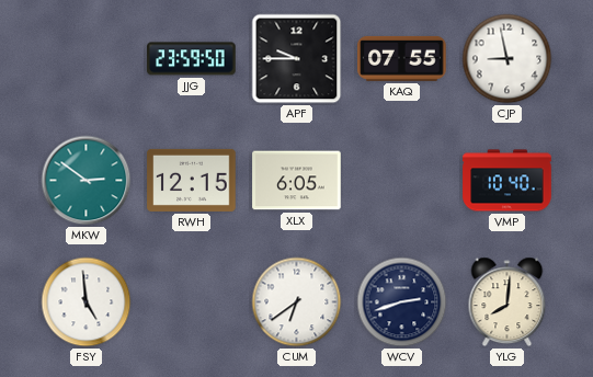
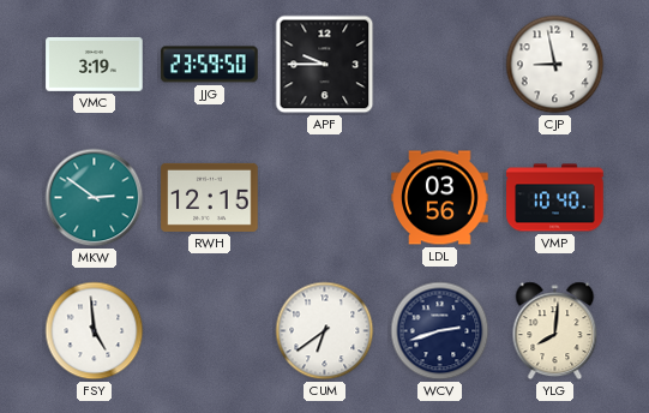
VMC: none -> 3:19
KAQ: 07:55 -> none
XLX: 6:05 -> none
LDL: none -> 03:56
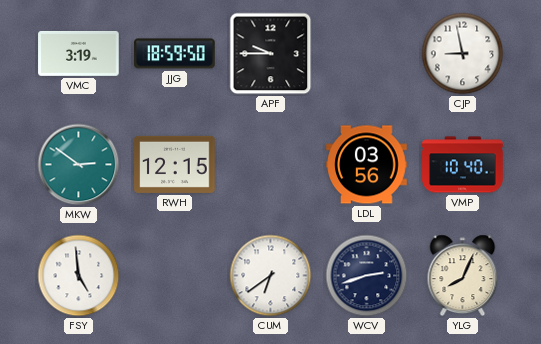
JJG: 23:59 -> 18:59
YLG: 8:01 -> 8:04
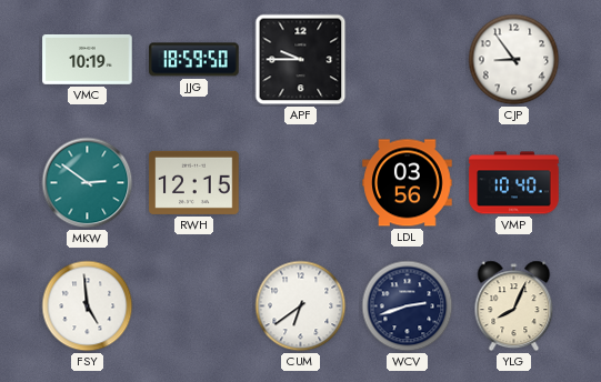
VMC: 3:19 -> 10:19
CJP: 8:58 -> 8:54
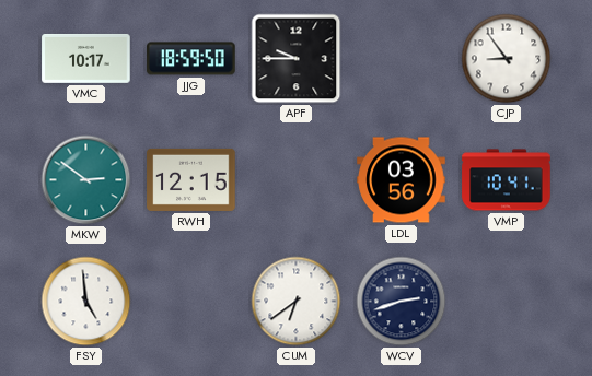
VMC: 10:19 -> 10:17
VMP: 10:40 -> 10:41
YLG: 8:04 -> none
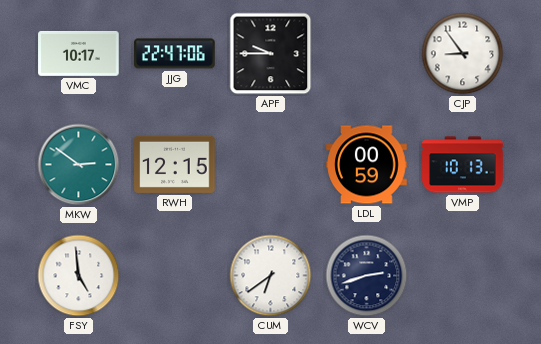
JJG: 18:59 -> 22:47
LDL: 03:56 -> 00:59
VMP: 10:41 -> 10:13
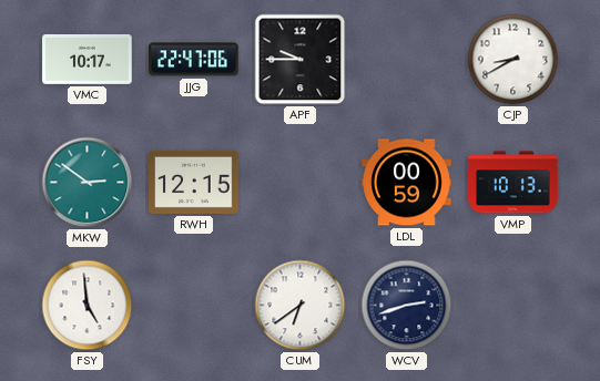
CJP: 8:54 -> 8:40
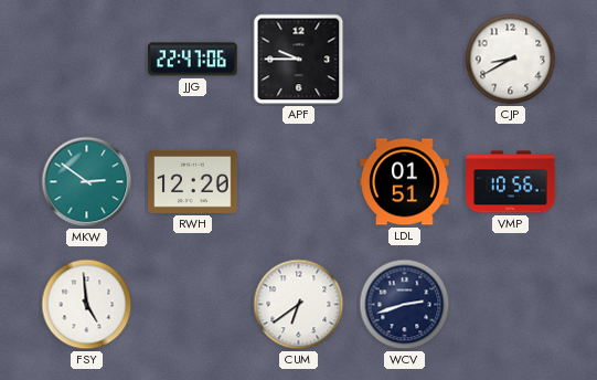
VMC: 10:17 -> none
RWH: 12:15 -> 12:20
LDL: 00:59 -> 01:51
VMP: 10:13 -> 10:56
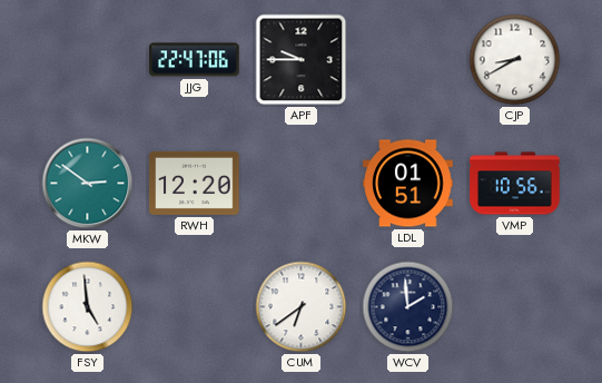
WCV: 2:42 -> 1:59
